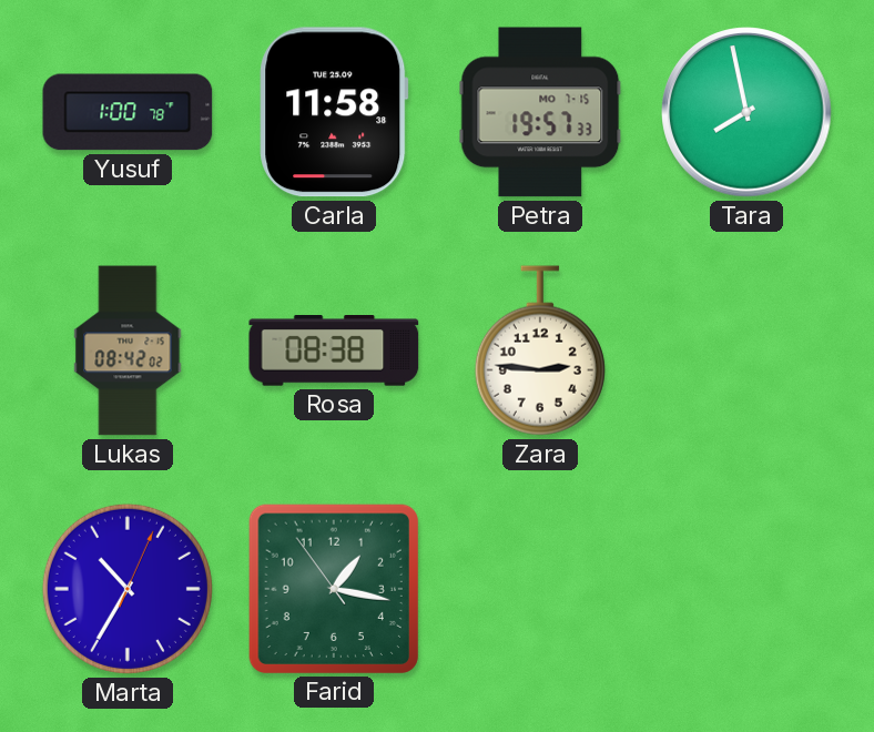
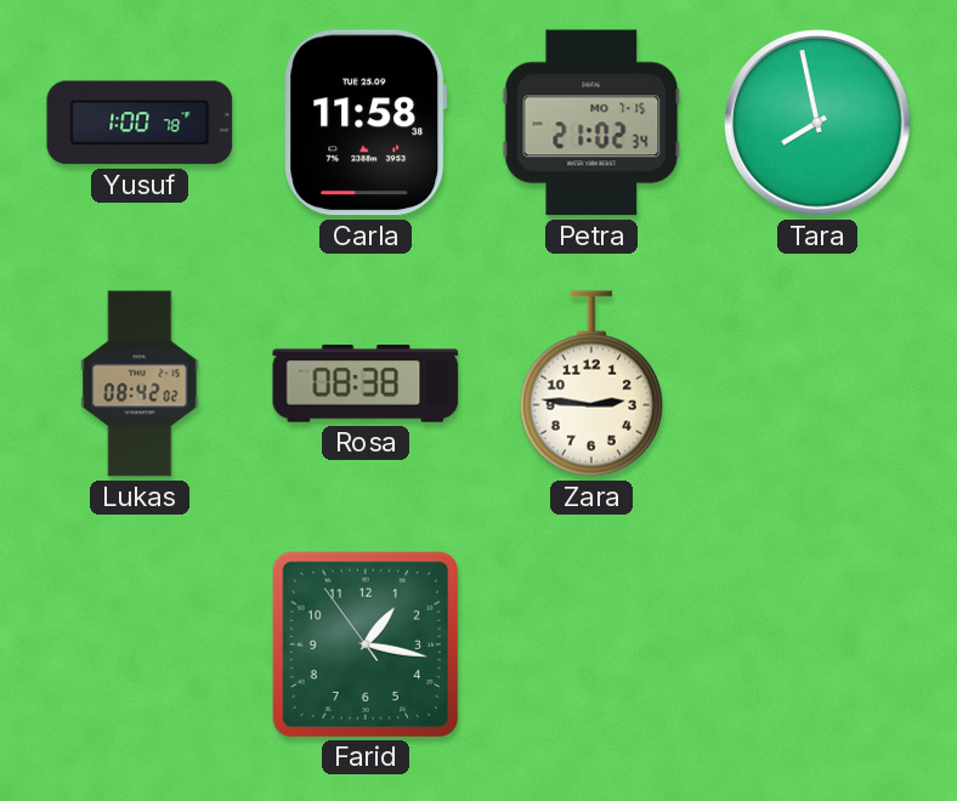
Petra: 19:57 -> 21:02
Marta: 10:35 -> none
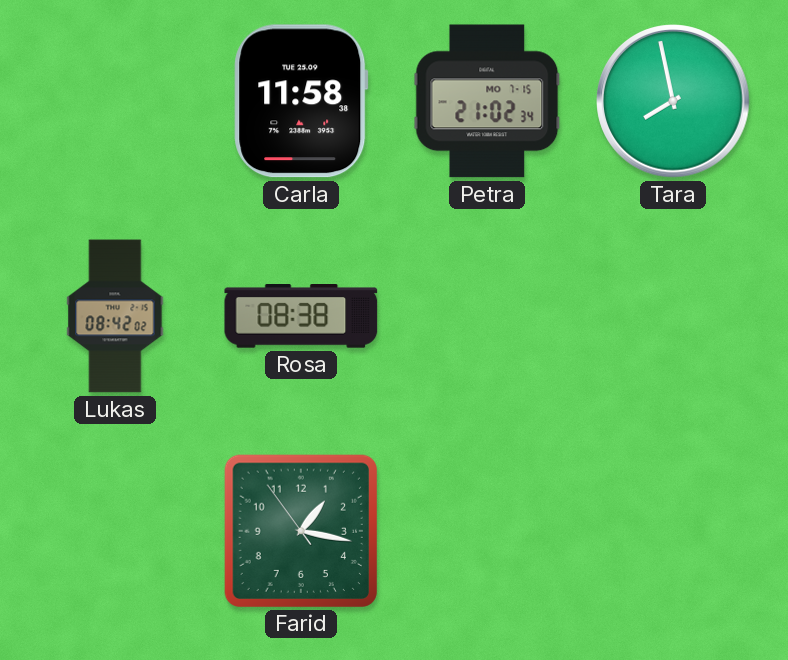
Yusuf: 1:00 -> none
Zara: 2:46 -> none
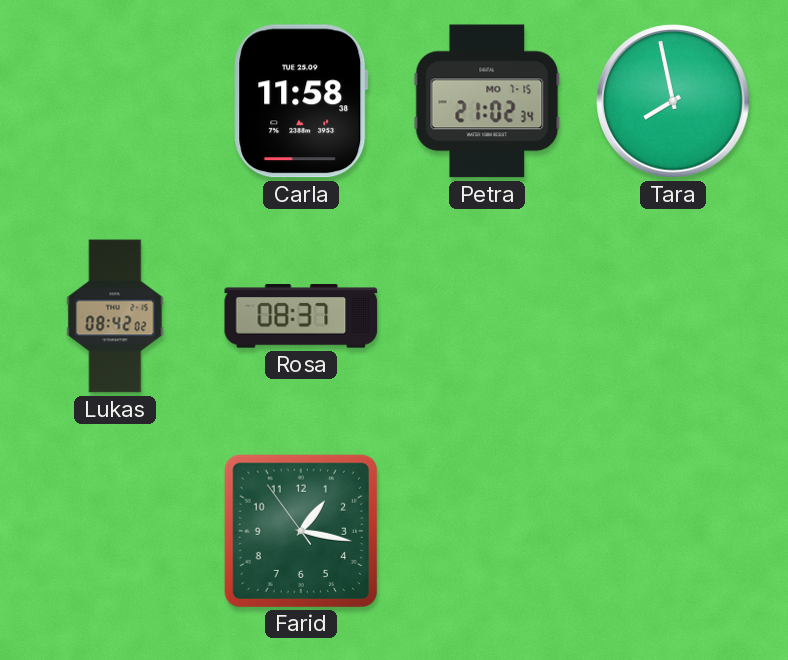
Rosa: 08:38 -> 08:37
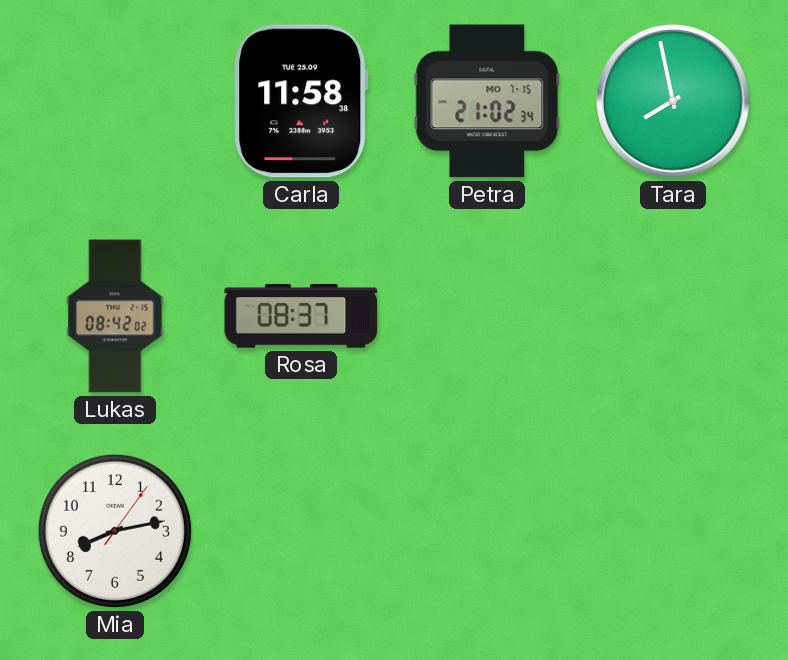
Mia: none -> 8:13
Farid: 1:16 -> none
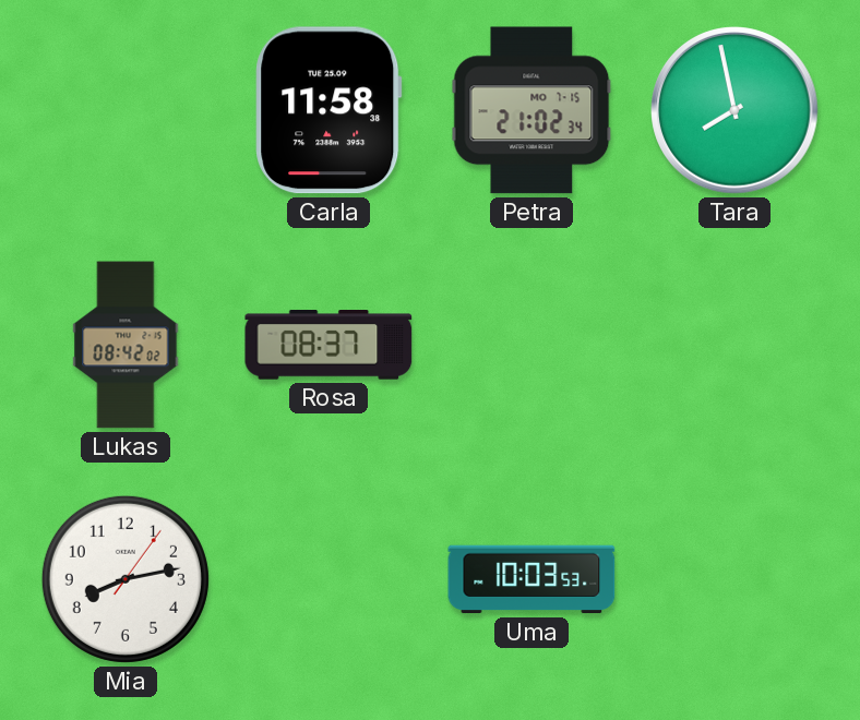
Uma: none -> 10:03
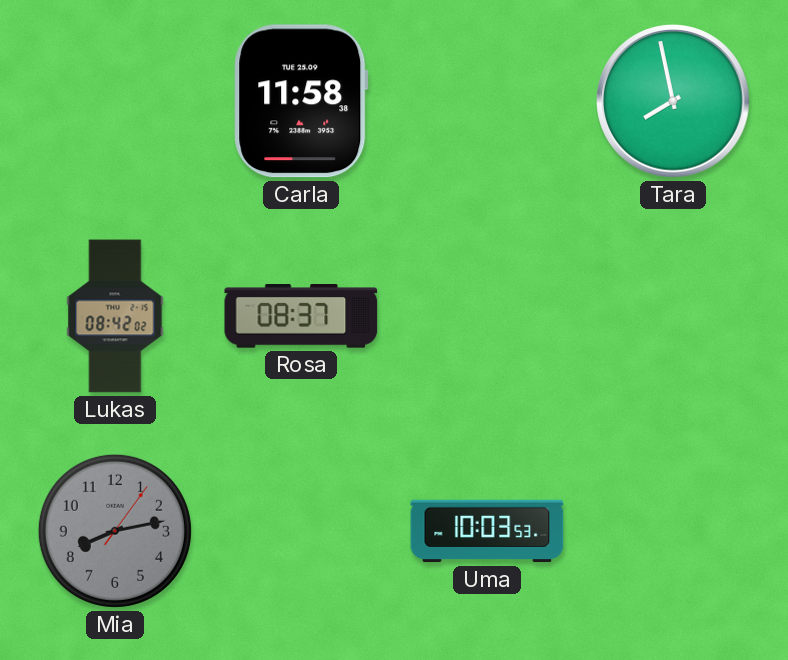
Petra: 21:02 -> none
Mia dial: white -> grey
